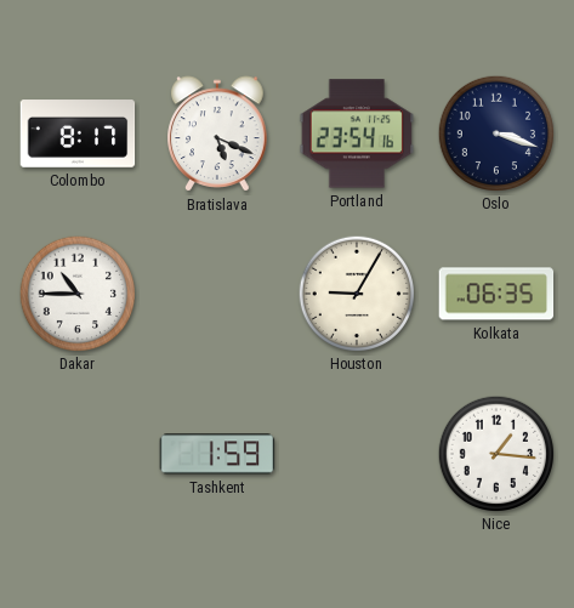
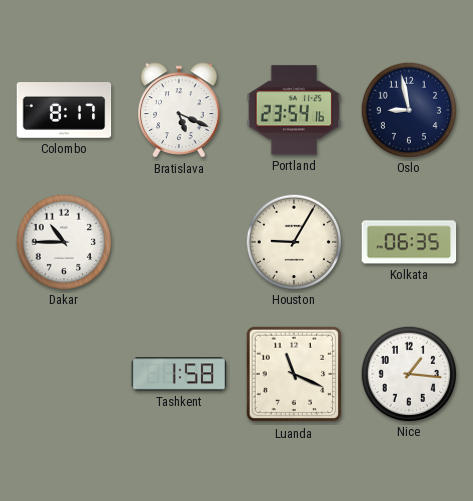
Oslo: 3:18 -> 8:58
Tashkent: 1:59 -> 1:58
Luanda: none -> 11:19
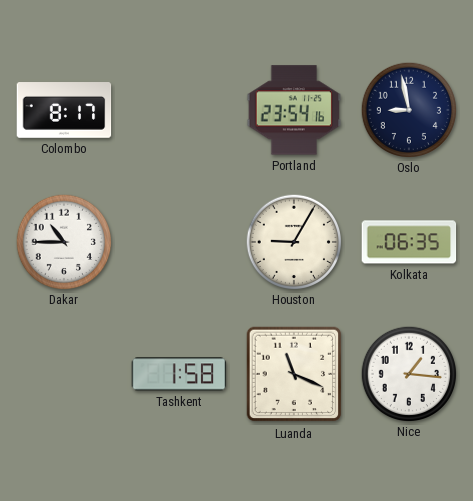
Bratislava: 5:19 -> none
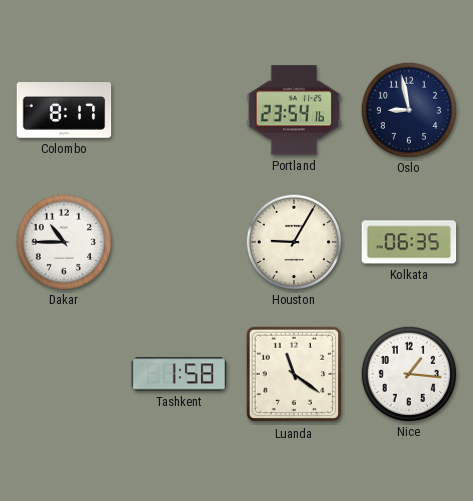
Luanda: 11:19 -> 11:21
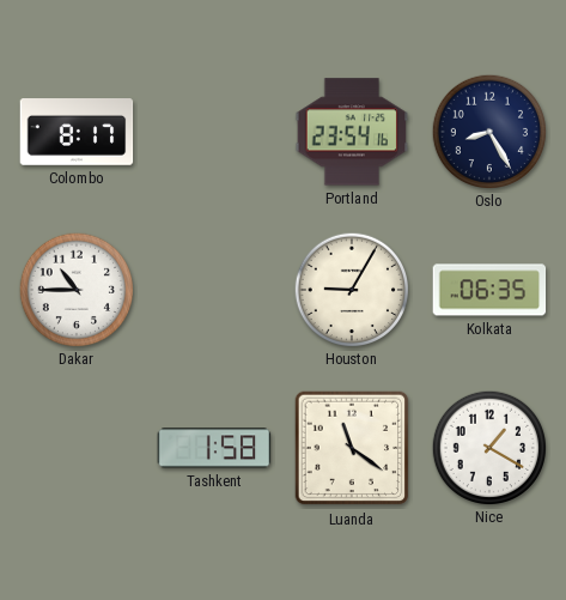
Oslo: 8:58 -> 8:25
Nice: 1:16 -> 1:20
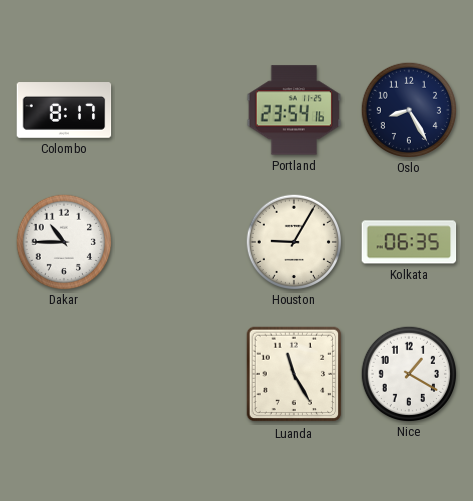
Tashkent: 1:58 -> none
Luanda: 11:21 -> 11:25
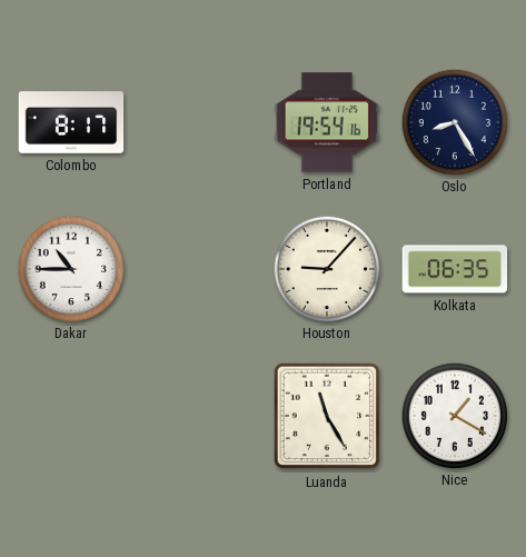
Portland: 23:54 -> 19:54
Houston: 9:05 -> 9:07
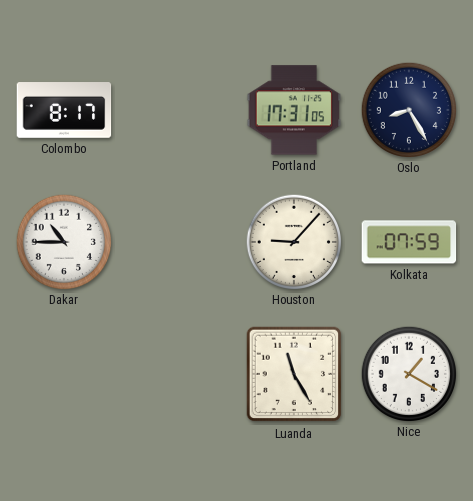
Portland: 19:54 -> 17:31
Kolkata: 06:35 -> 07:59
